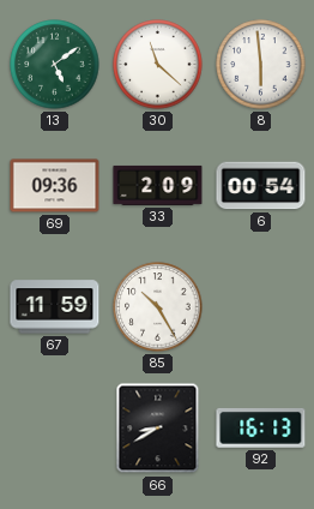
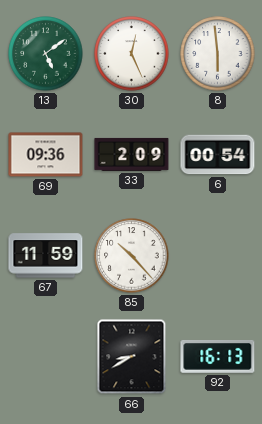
30: 11:22 -> 12:26
85: 10:25 -> 10:23
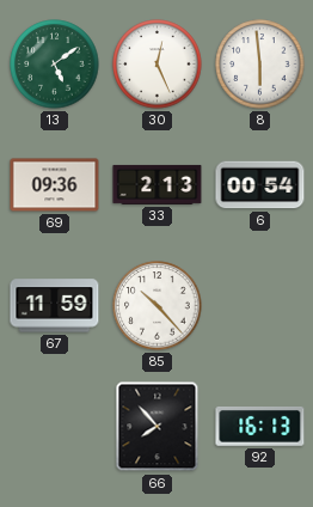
33: 2:09 -> 2:13
66: 8:40 -> 7:53
